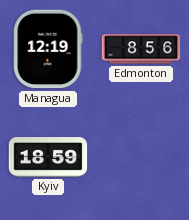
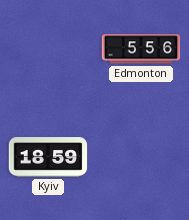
Managua: 12:19 -> none
Edmonton: 8:56 -> 5:56
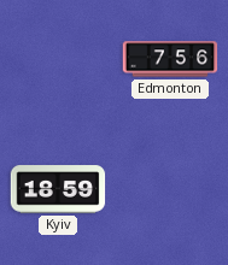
Edmonton: 5:56 -> 7:56
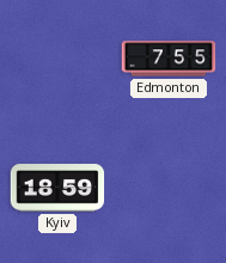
Edmonton: 7:56 -> 7:55
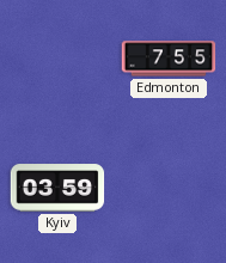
Kyiv: 18:59 -> 03:59
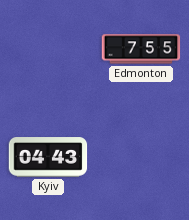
Kyiv: 03:59 -> 04:43
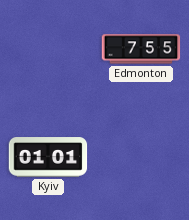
Kyiv: 04:43 -> 01:01
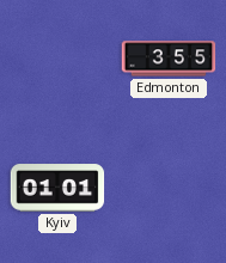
Edmonton: 7:55 -> 3:55
